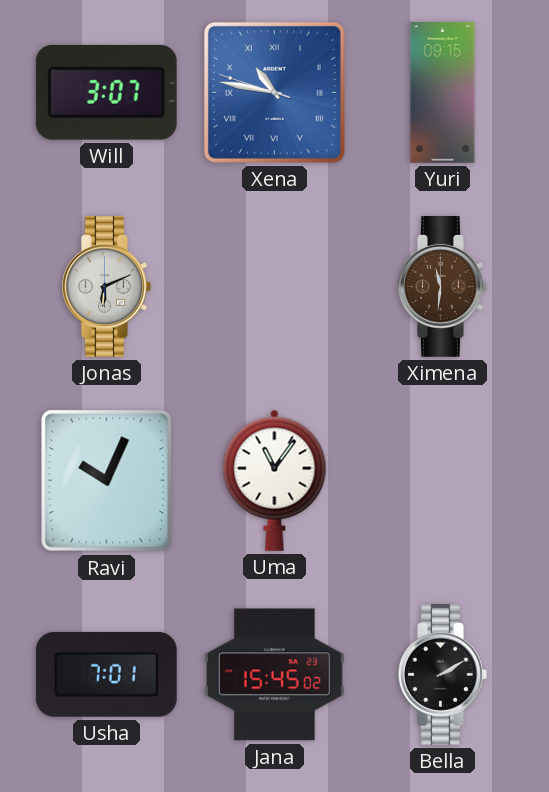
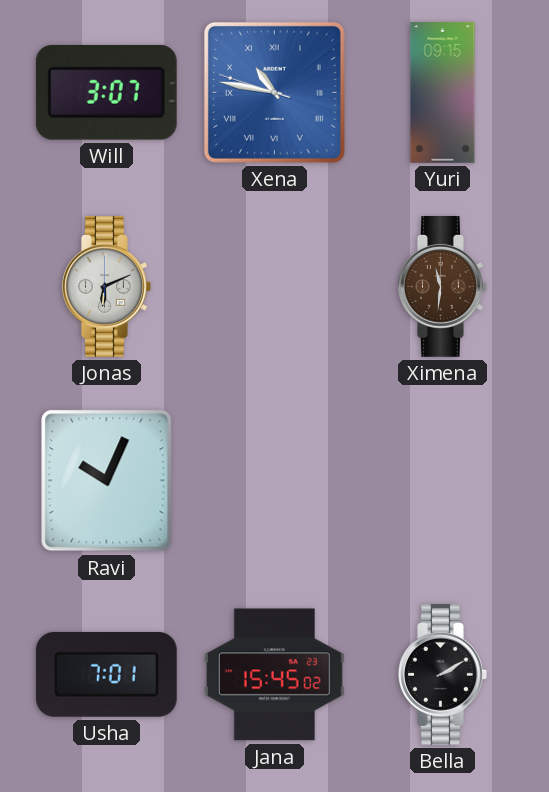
Uma: 11:06 -> none
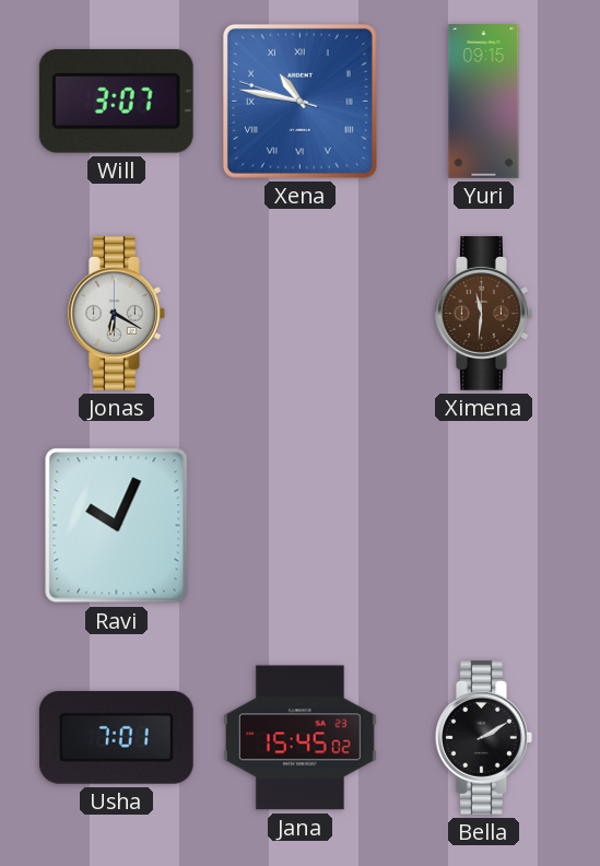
Jonas: 6:11 -> 6:20
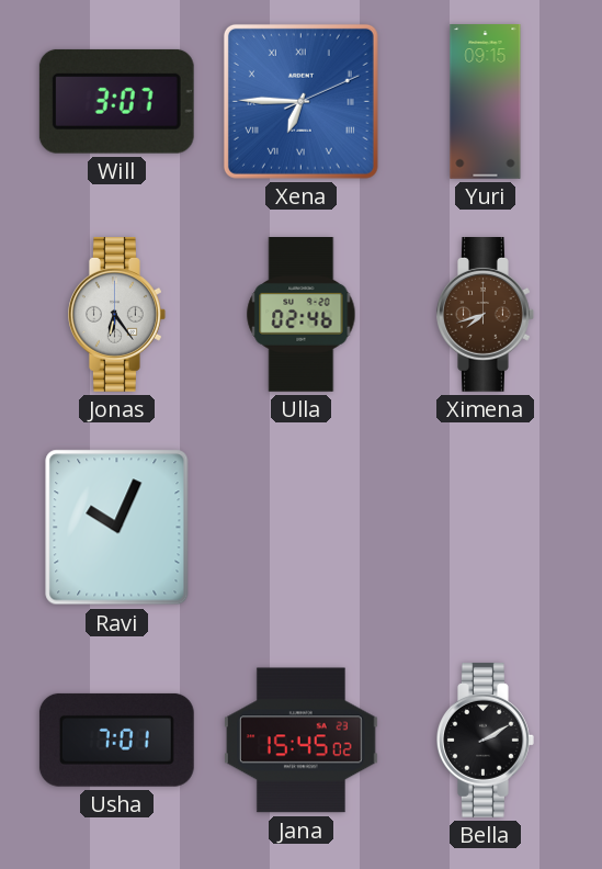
Xena: 10:46 -> 6:45
Jonas: 6:20 -> 6:24
Ulla: none -> 02:46
Ximena: 11:31 -> 7:42
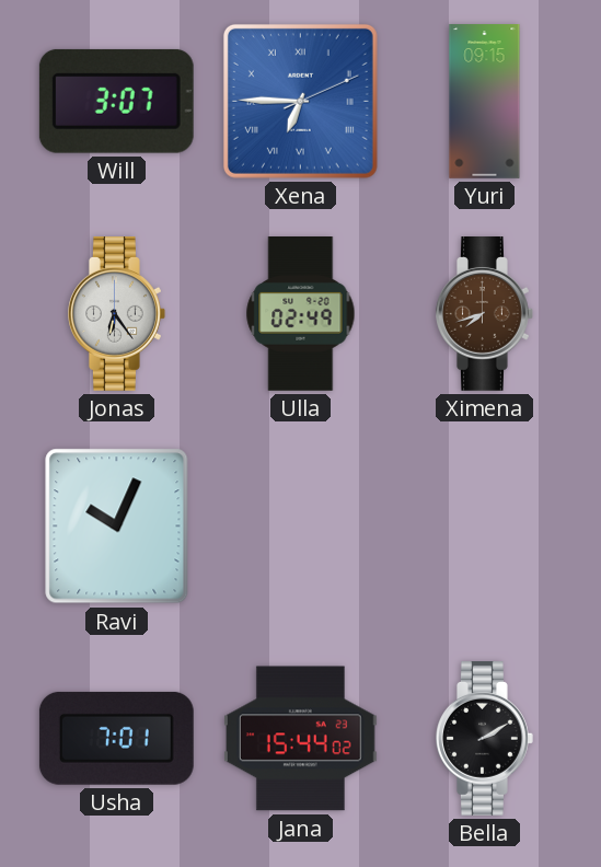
Ulla: 02:46 -> 02:49
Jana: 15:45 -> 15:44
